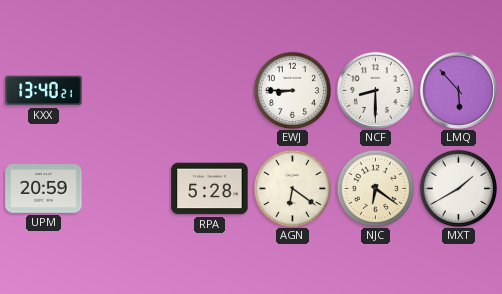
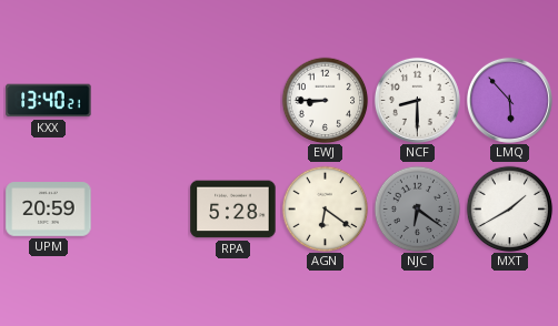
NJC dial: cream -> grey
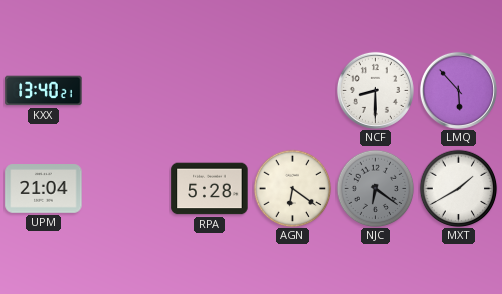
EWJ: 8:45 -> none
UPM: 20:59 -> 21:04
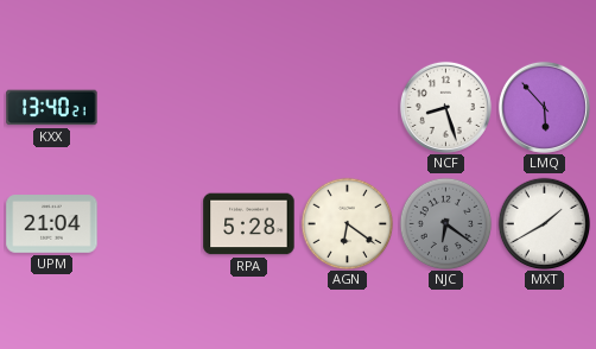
NCF: 8:30 -> 8:27
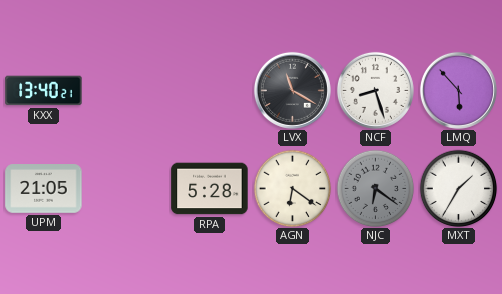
LVX: none -> 11:20
UPM: 21:04 -> 21:05
MXT: 1:40 -> 1:35
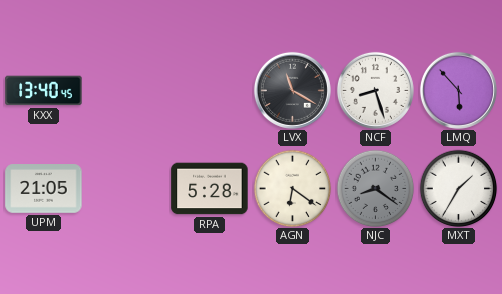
KXX: 13:40:21 -> 13:40:45
NJC: 6:21 -> 8:21
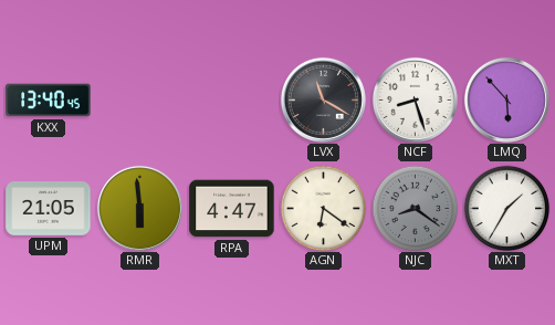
RMR: none -> 5:59
RPA: 5:28 -> 4:47
